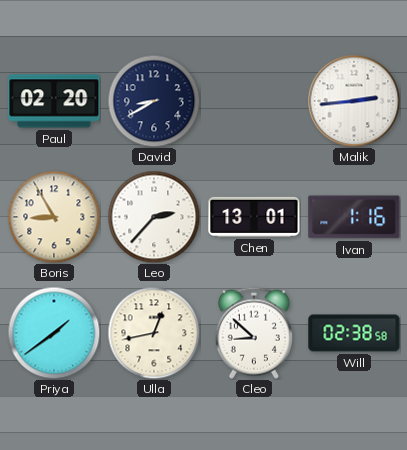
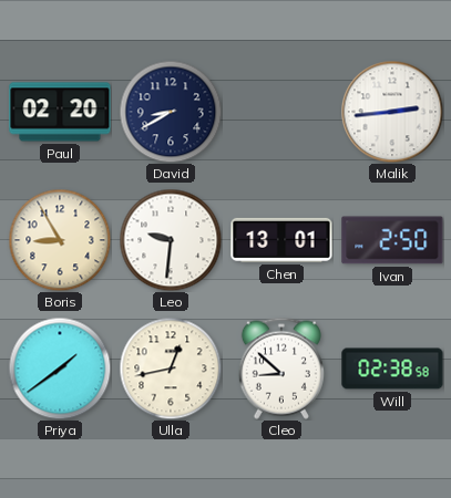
Leo: 2:37 -> 9:31
Ivan: 1:16 -> 2:50
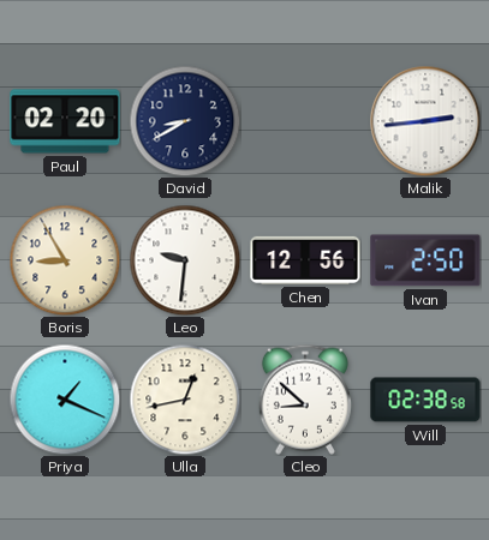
Chen: 13:01 -> 12:56
Priya: 1:39 -> 1:19
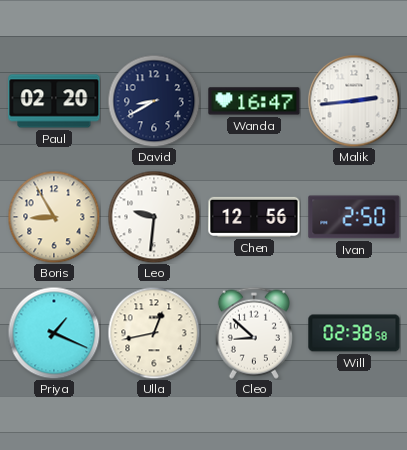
Wanda: none -> 16:47
